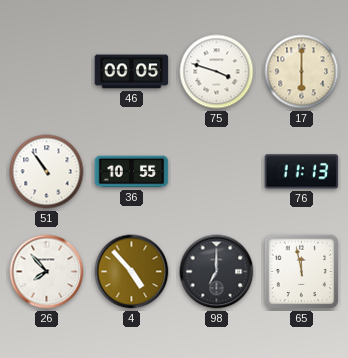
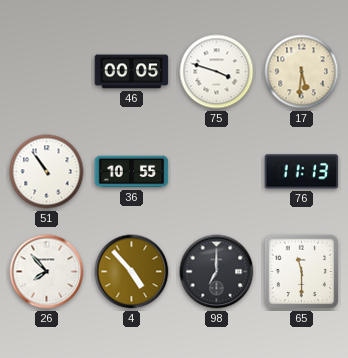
17: 6:00 -> 5:31
65: 11:58 -> 11:30
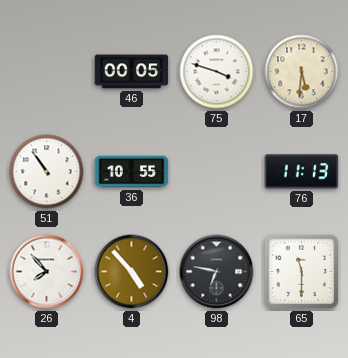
98: 7:00 -> 6:47
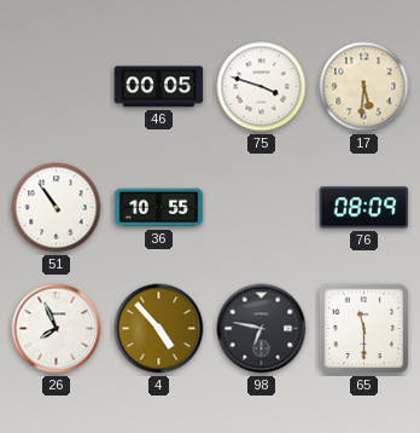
76: 11:13 -> 08:09
26: 7:53 -> 7:56
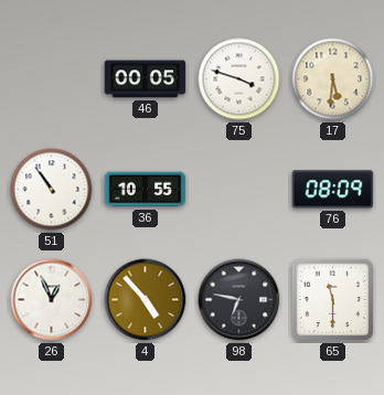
26: 7:56 -> 12:56
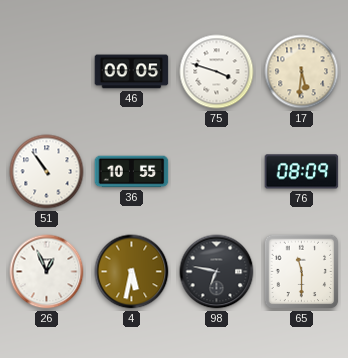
4: 4:53 -> 5:32
